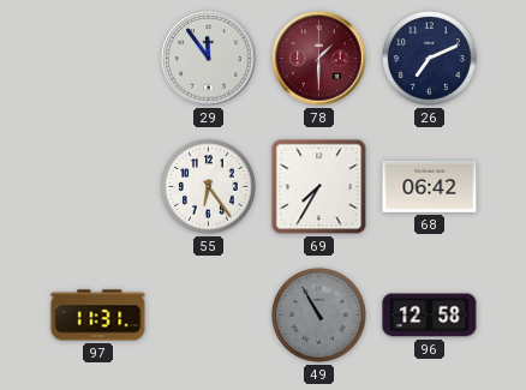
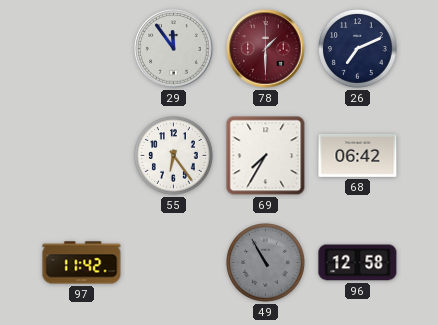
97: 11:31 -> 11:42
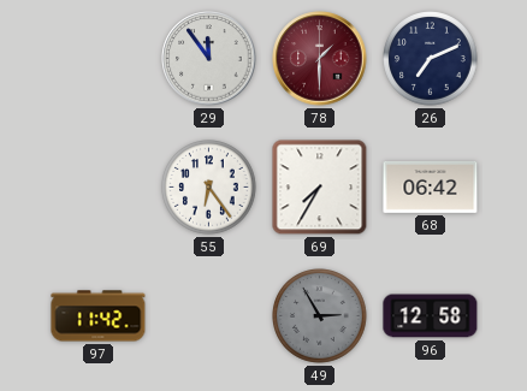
49: 10:55 -> 2:55
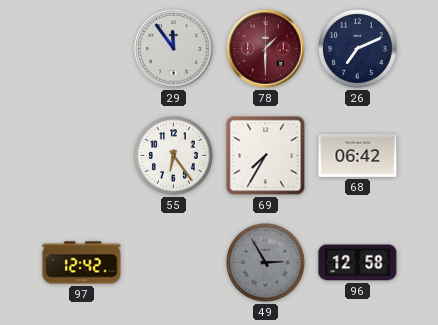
97: 11:42 -> 12:42
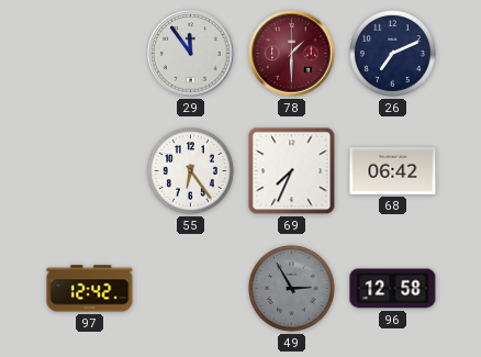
69: 7:35 -> 7:34
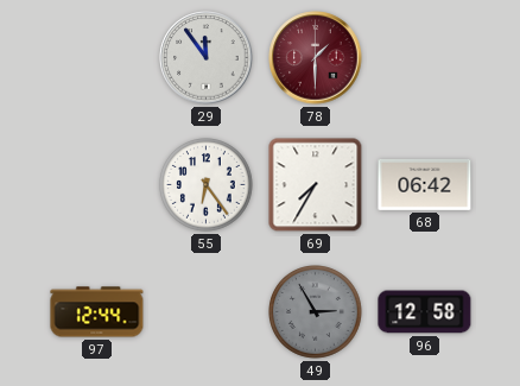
26: 7:11 -> none
69: 7:34 -> 7:35
97: 12:42 -> 12:44
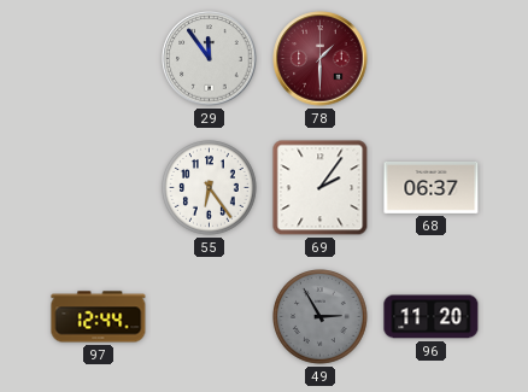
69: 7:35 -> 2:06
68: 06:42 -> 06:37
96: 12:58 -> 11:20
